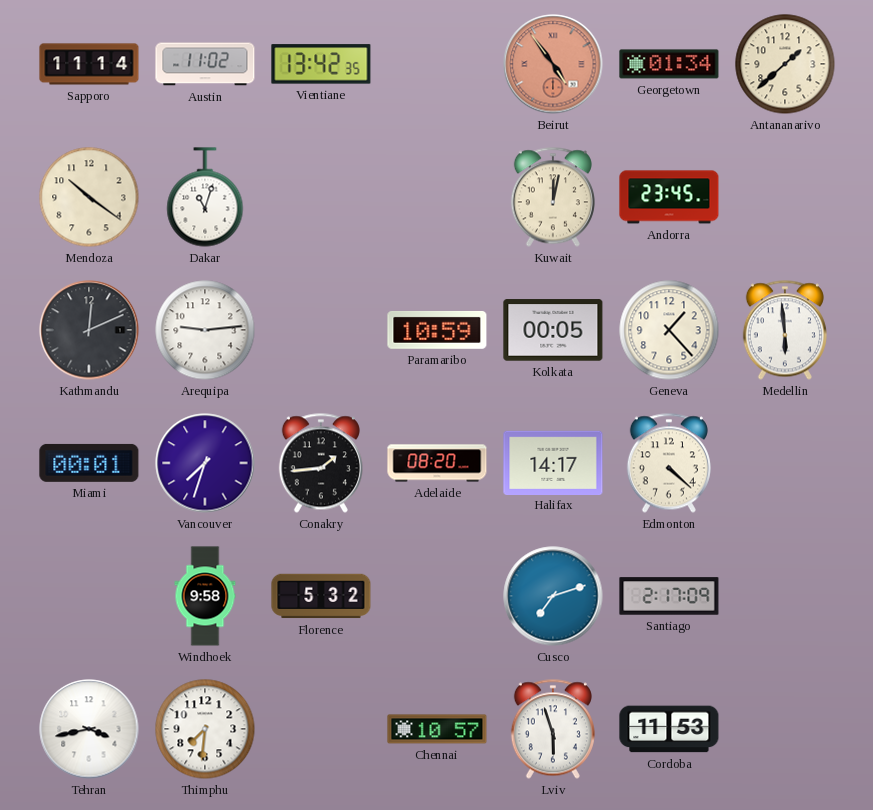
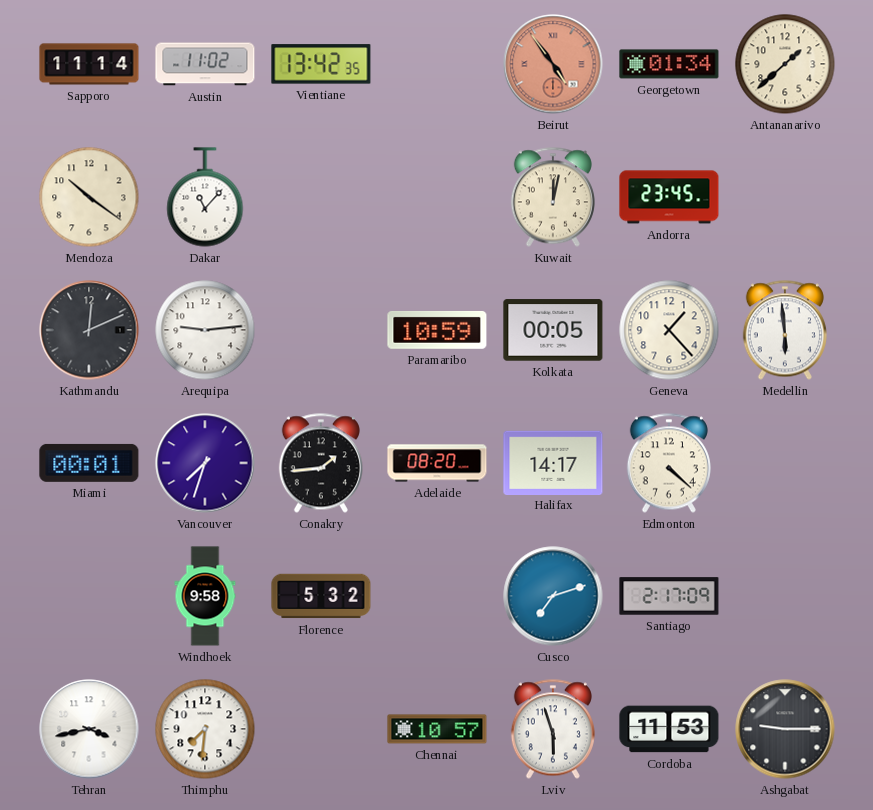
Dakar: 11:03 -> 11:07
Ashgabat: none -> 9:15
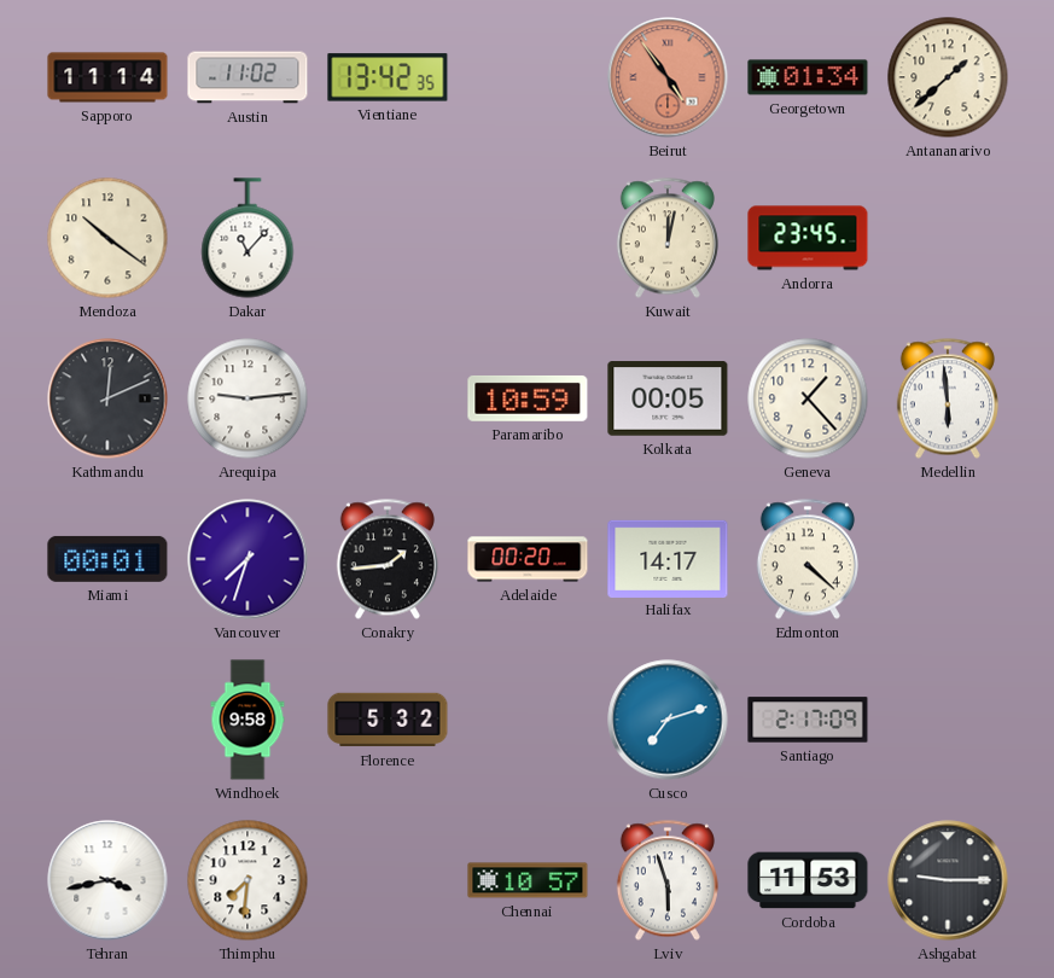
Adelaide: 08:20 -> 00:20
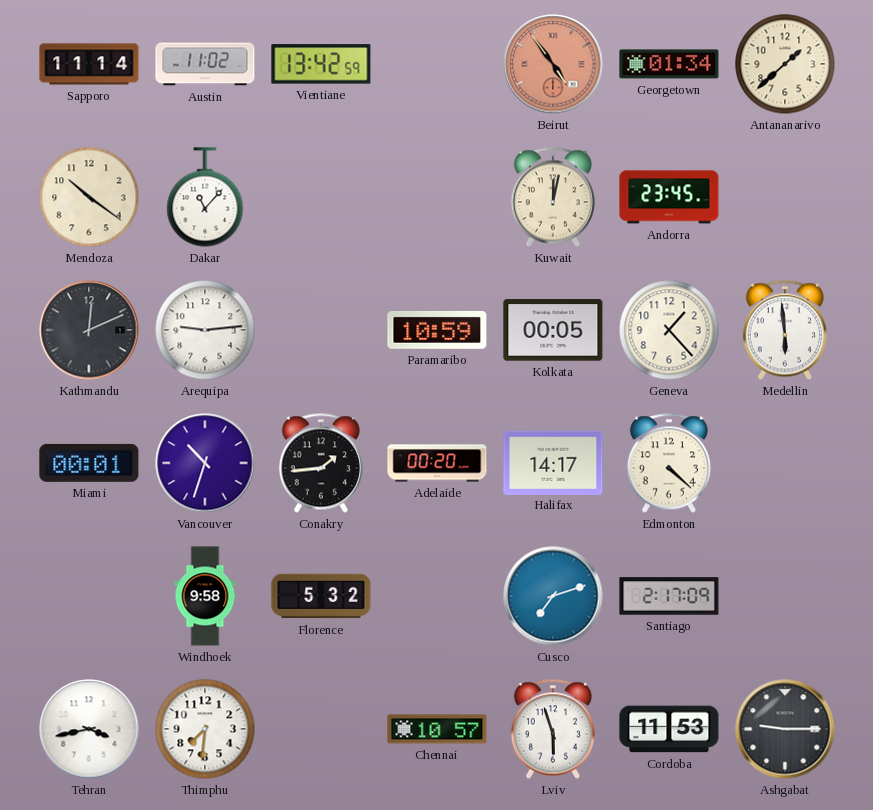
Vientiane: 13:42:35 -> 13:42:59
Vancouver: 7:33 -> 10:33
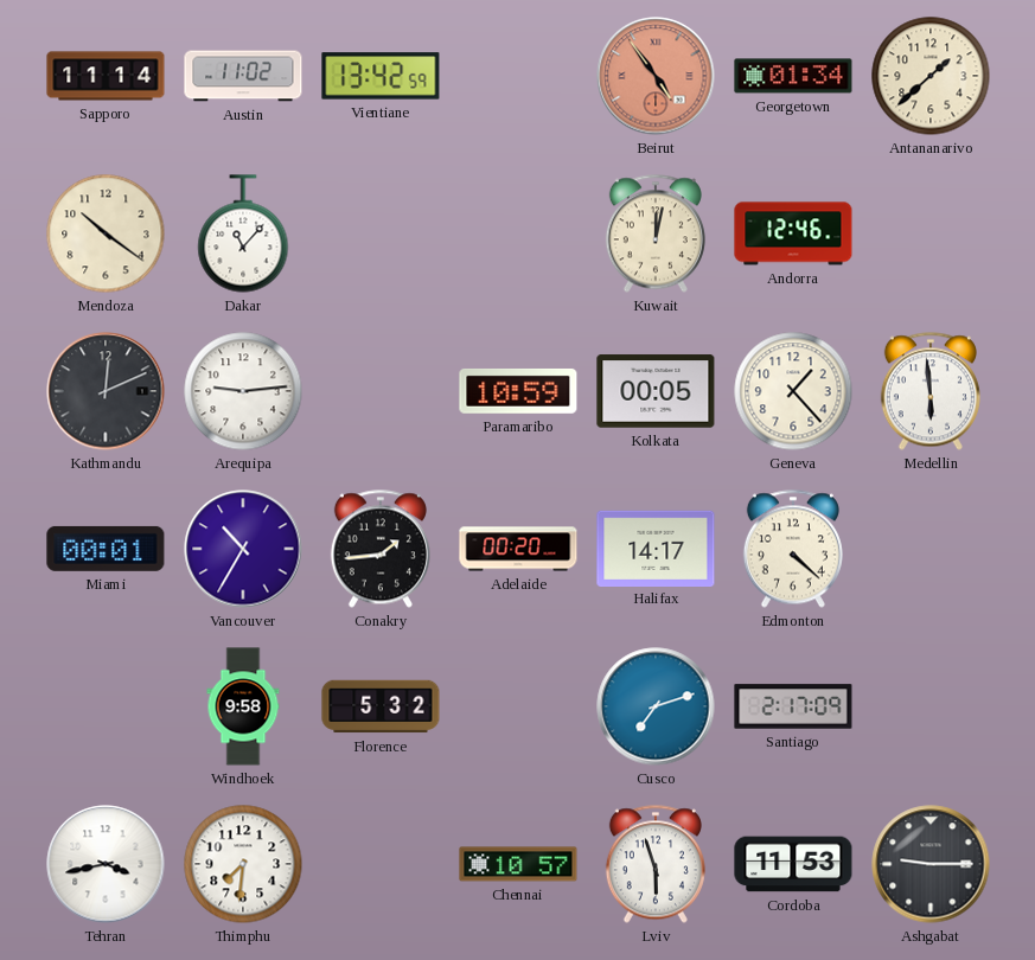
Andorra: 23:45 -> 12:46
Vancouver: 10:33 -> 10:35
